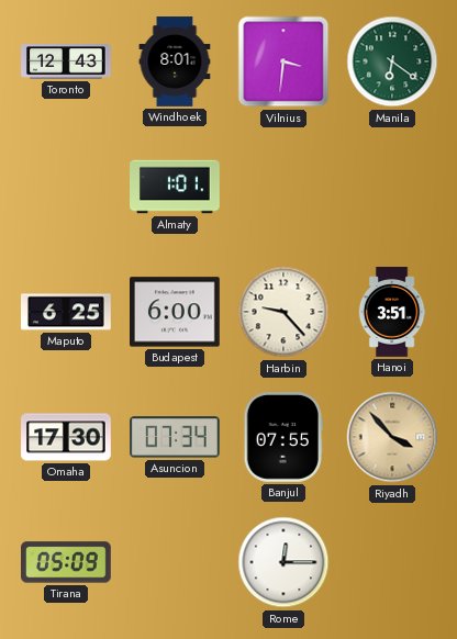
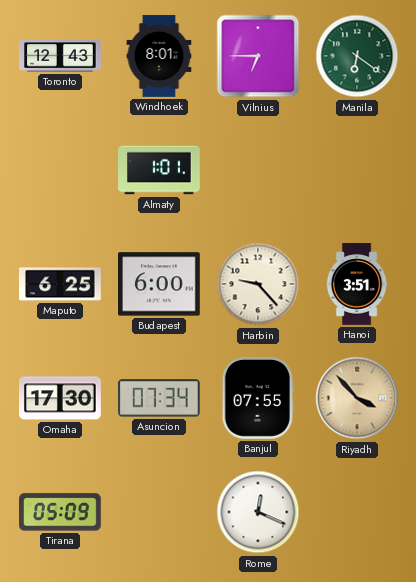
Vilnius: 3:31 -> 6:45
Rome: 12:15 -> 12:19
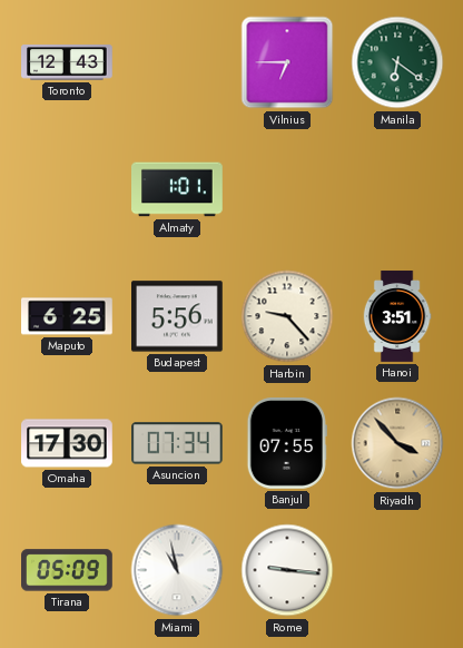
Windhoek: 8:01 -> none
Budapest: 6:00 -> 5:56
Miami: none -> 10:58
Rome: 12:19 -> 9:16
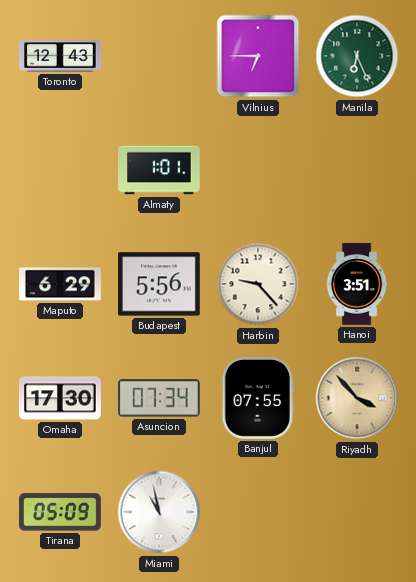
Manila: 6:21 -> 6:26
Maputo: 6:25 -> 6:29
Rome: 9:16 -> none
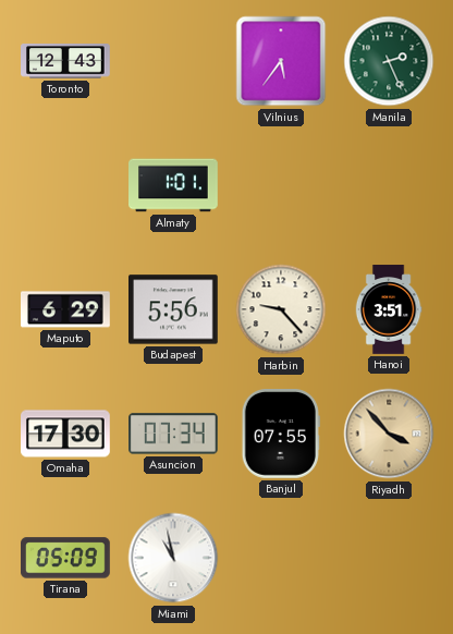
Vilnius: 6:45 -> 5:36
Manila: 6:26 -> 2:26
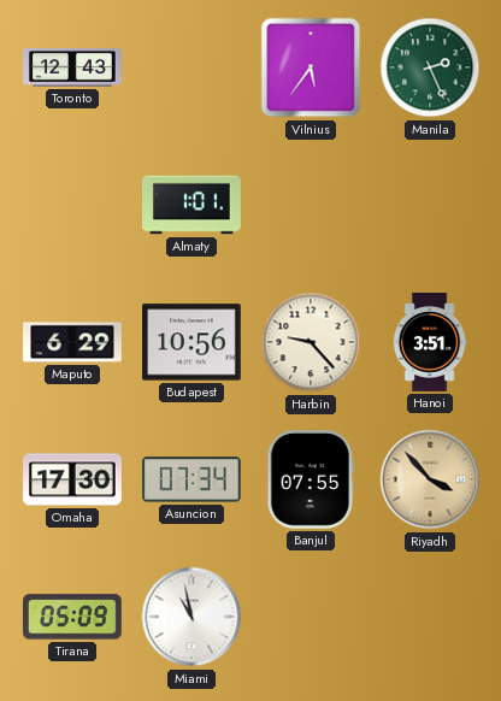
Budapest: 5:56 -> 10:56
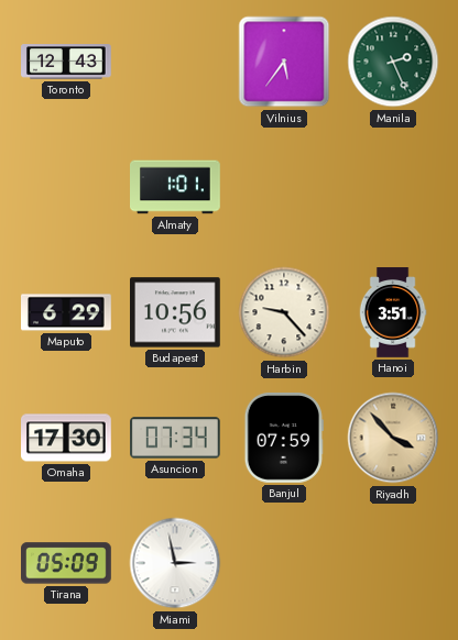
Banjul: 07:55 -> 07:59
Miami: 10:58 -> 2:58
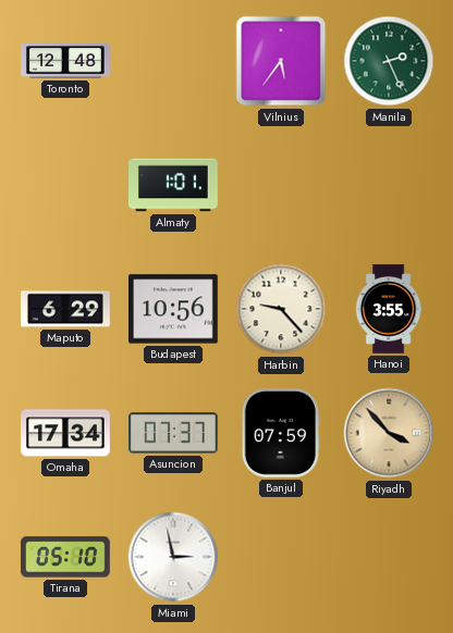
Toronto: 12:43 -> 12:48
Hanoi: 3:51 -> 3:55
Omaha: 17:30 -> 17:34
Asuncion: 07:34 -> 07:37
Tirana: 05:09 -> 05:10
